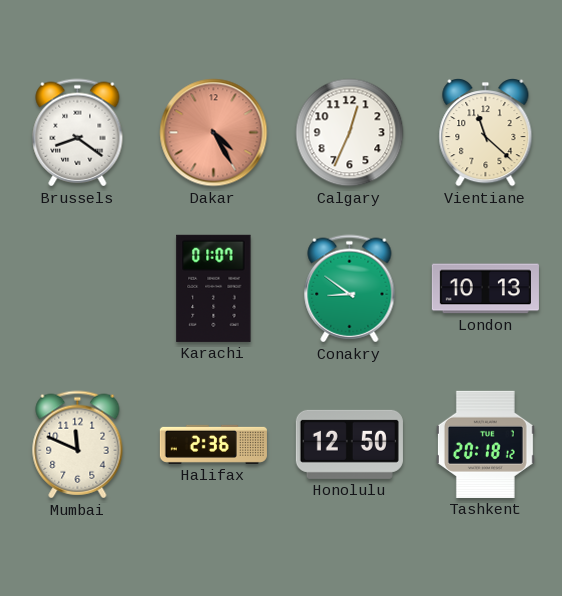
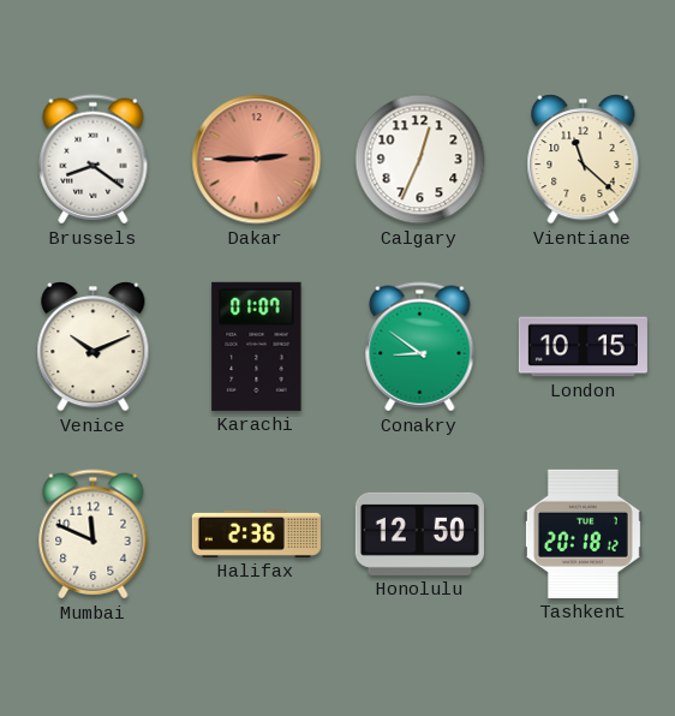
Dakar: 4:25 -> 2:45
Venice: none -> 10:11
London: 10:13 -> 10:15
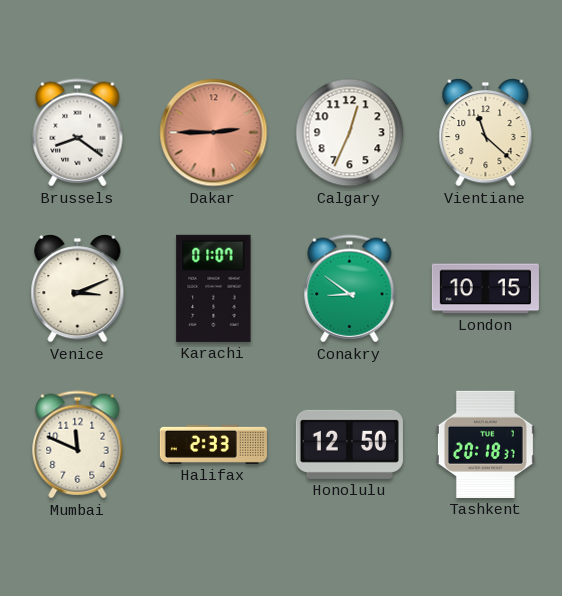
Venice: 10:11 -> 3:11
Halifax: 2:36 -> 2:33
Tashkent: 20:18:12 -> 20:18:37
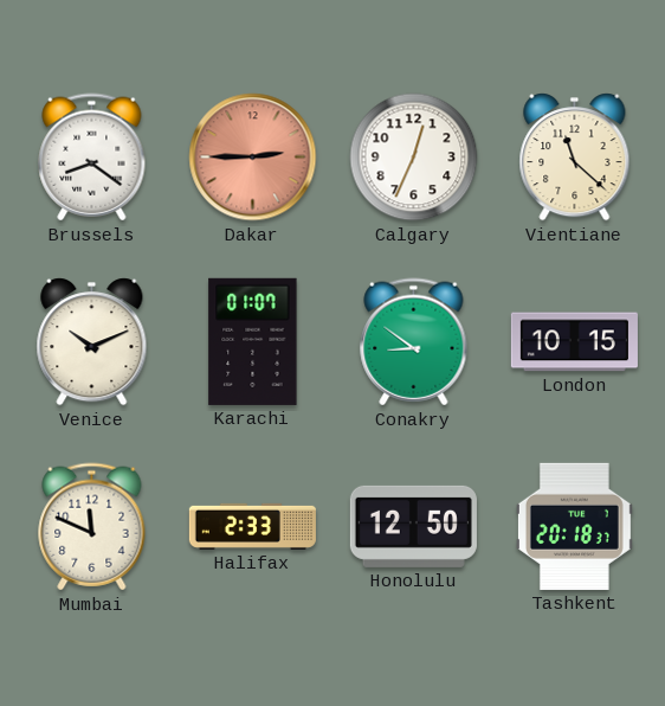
Venice: 3:11 -> 10:11
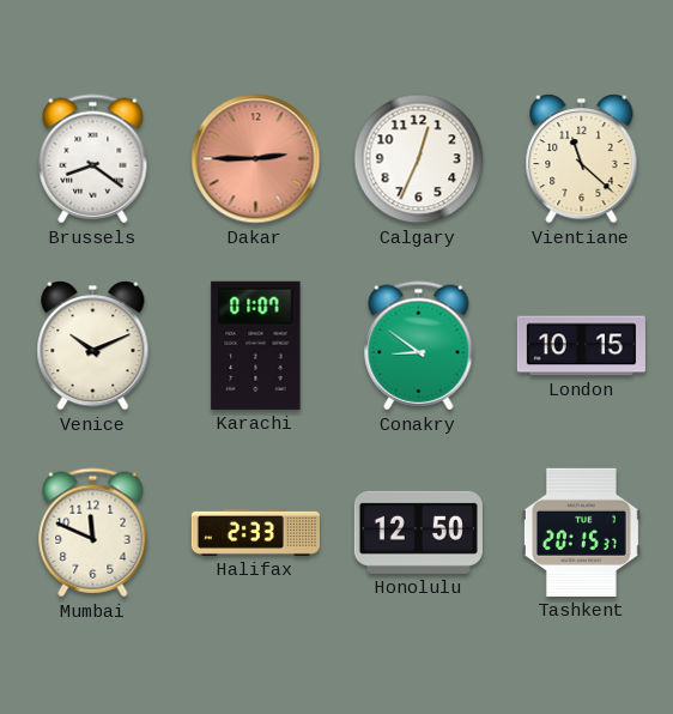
Tashkent: 20:18 -> 20:15
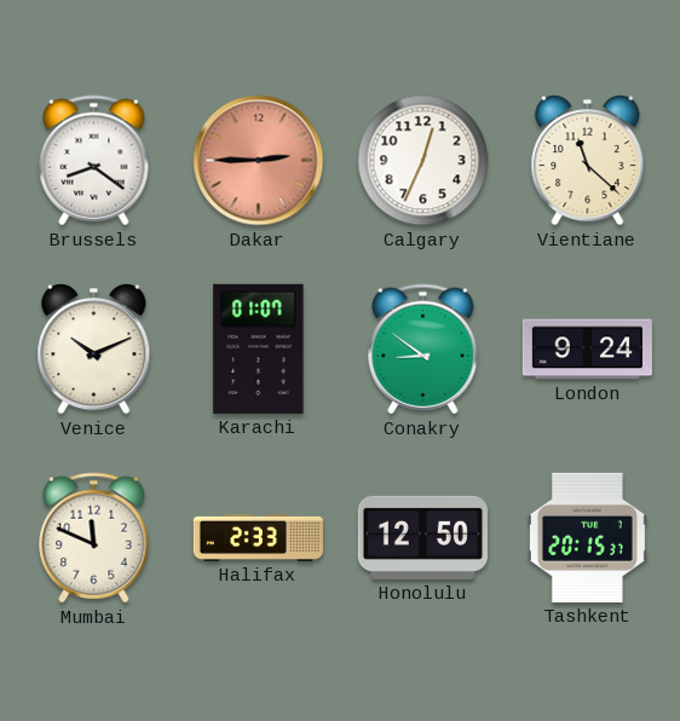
London: 10:15 -> 9:24
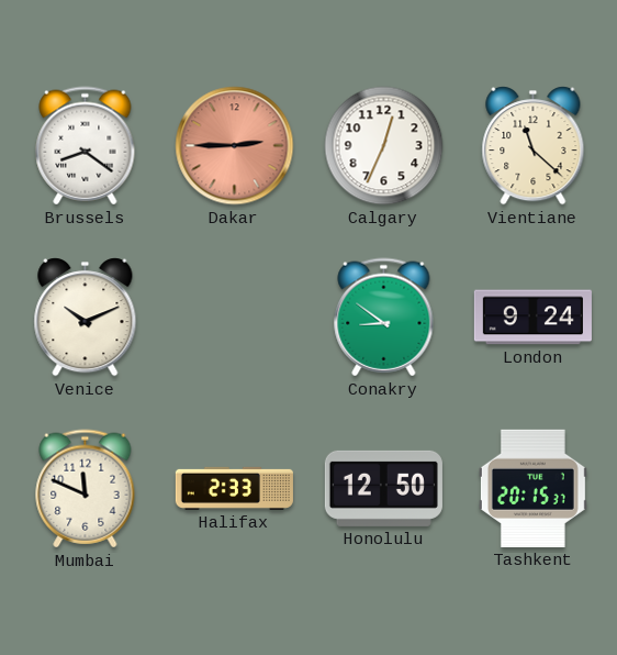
Karachi: 01:07 -> none
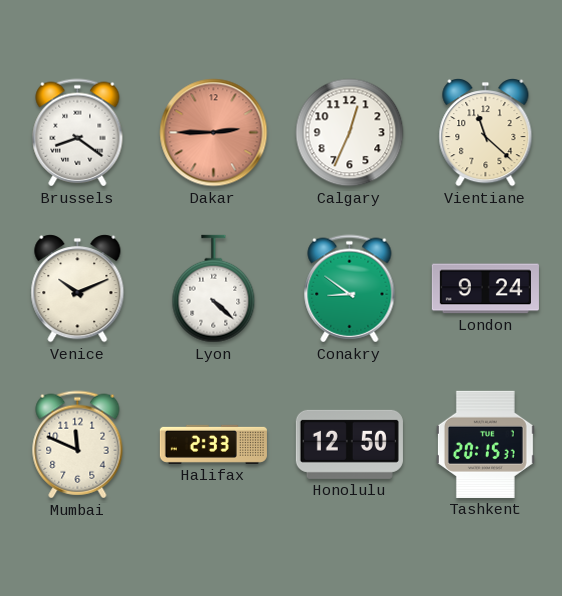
Lyon: none -> 4:22
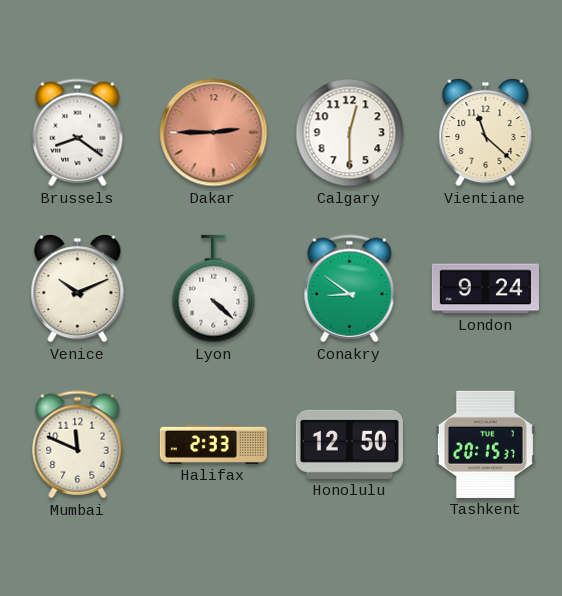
Calgary: 12:34 -> 12:30
